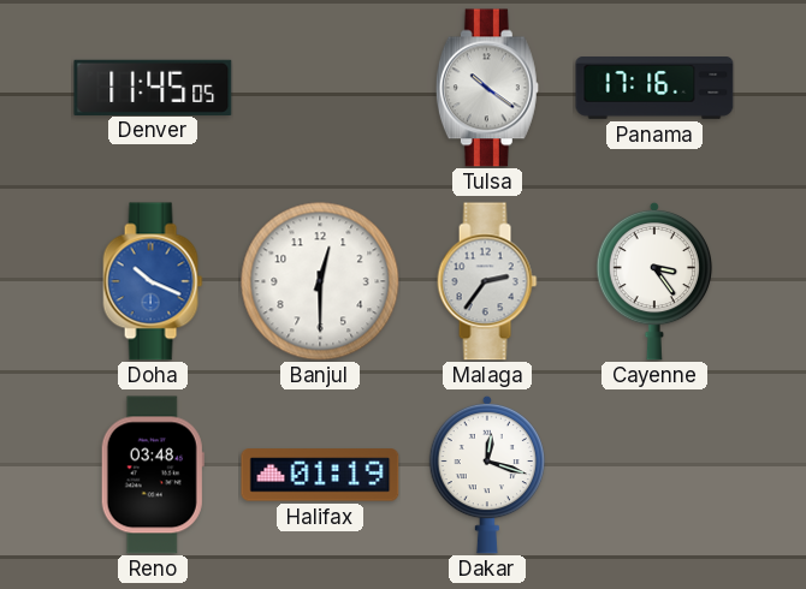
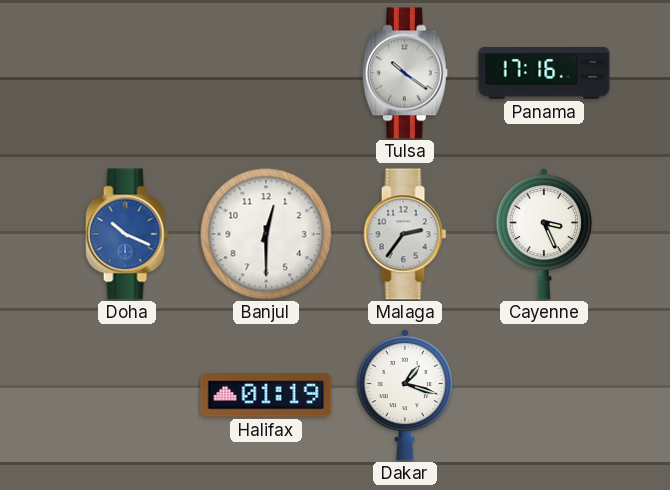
Denver: 11:45 -> none
Cayenne: 3:24 -> 3:26
Reno: 03:48 -> none
Dakar: 12:18 -> 1:18
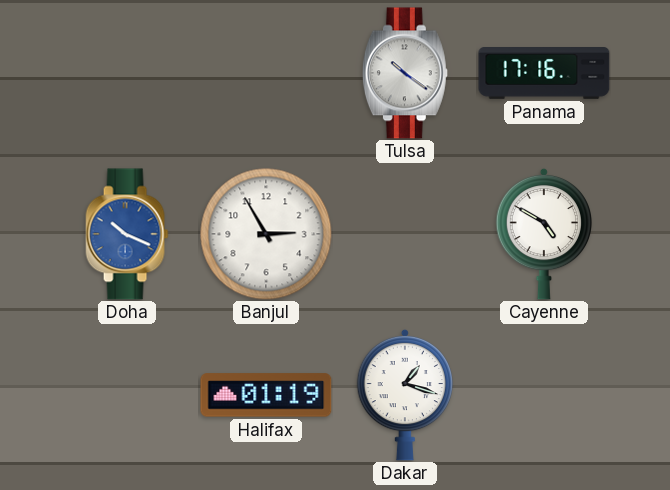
Banjul: 12:30 -> 2:55
Malaga: 2:36 -> none
Cayenne: 3:26 -> 4:50
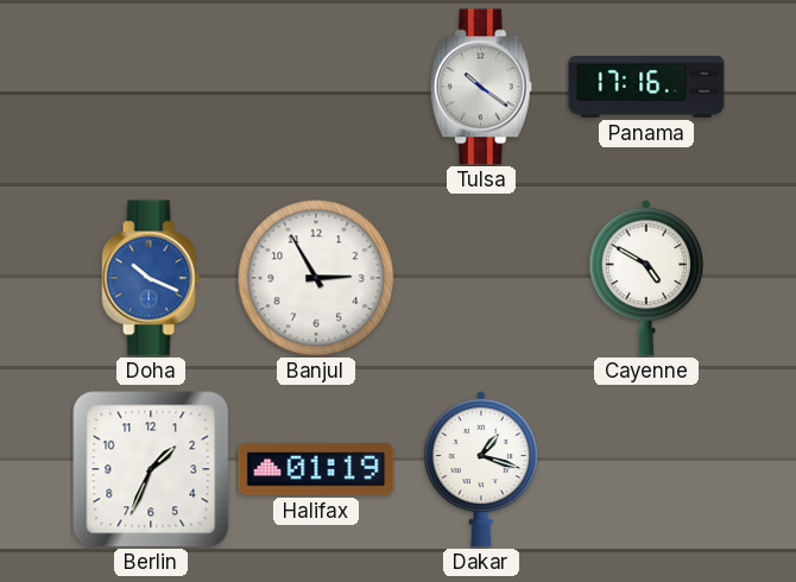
Berlin: none -> 1:34
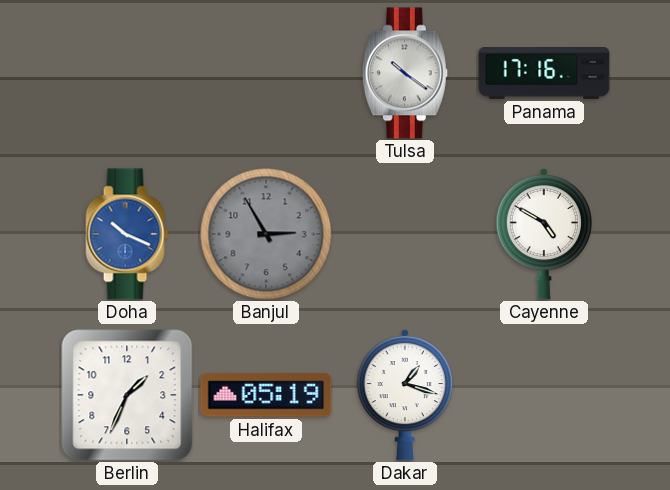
Banjul dial: white -> grey
Halifax: 01:19 -> 05:19
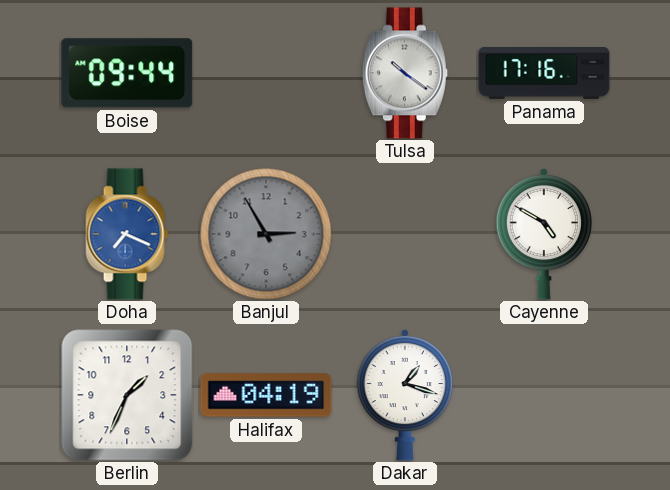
Boise: none -> 09:44
Doha: 10:19 -> 7:19
Halifax: 05:19 -> 04:19
